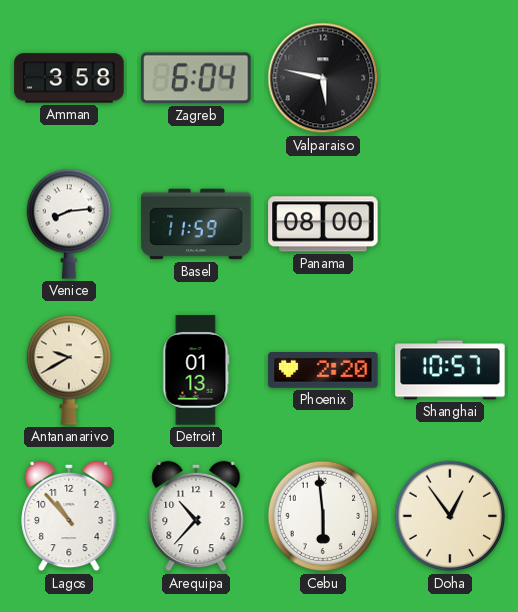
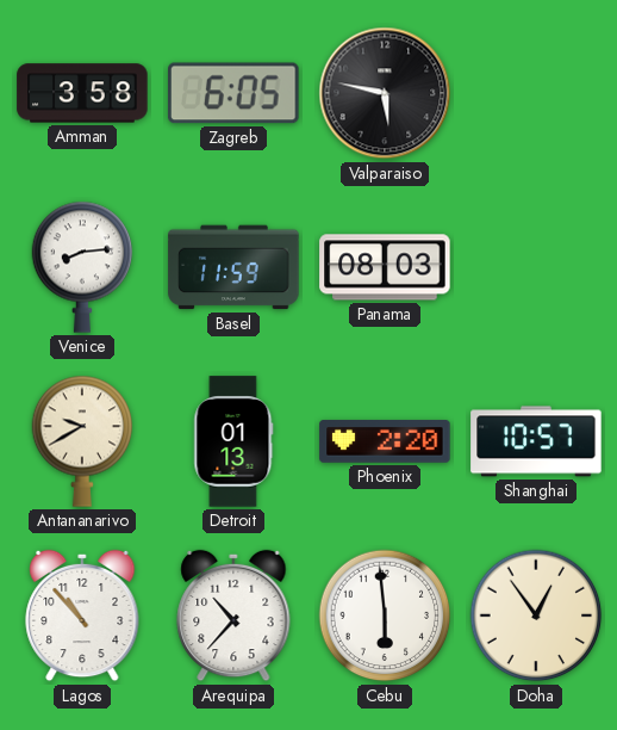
Zagreb: 6:04 -> 6:05
Panama: 08:00 -> 08:03
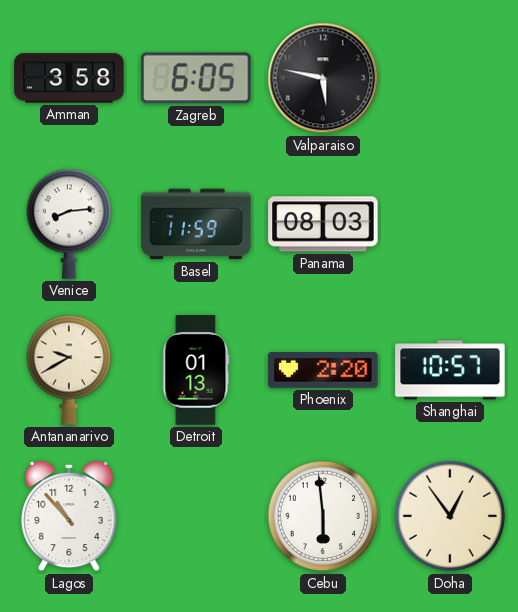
Arequipa: 10:37 -> none
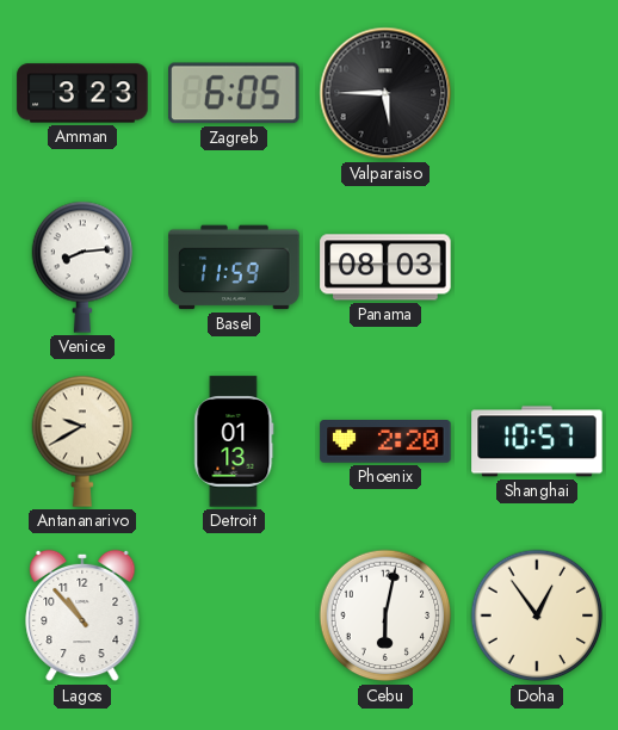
Amman: 3:58 -> 3:23
Valparaiso: 5:47 -> 5:45
Cebu: 5:59 -> 6:02
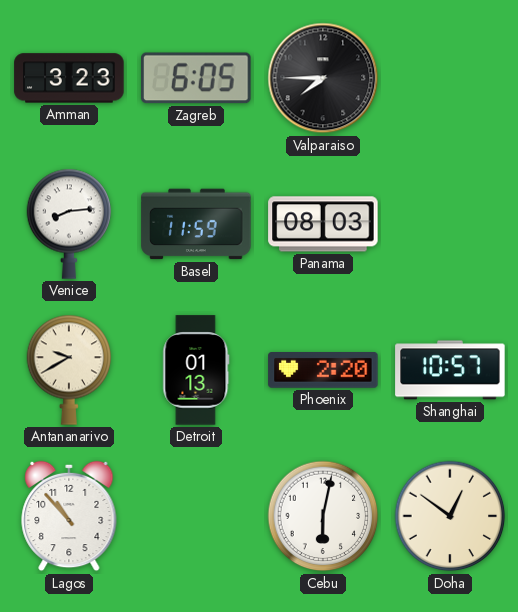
Valparaiso: 5:45 -> 7:45
Doha: 12:54 -> 12:51
